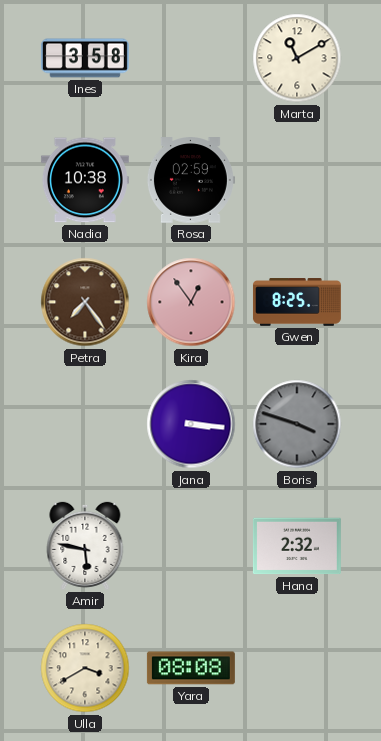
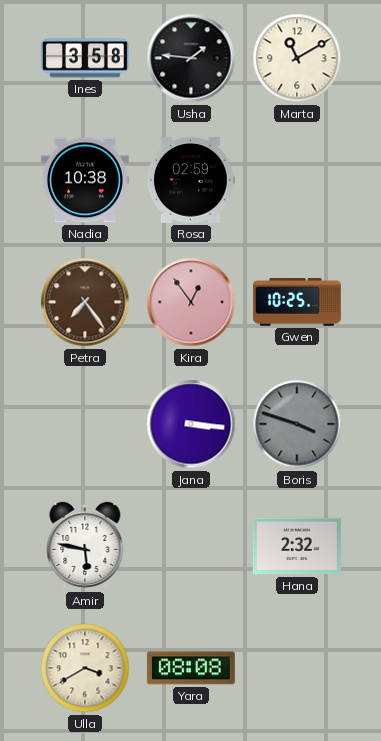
Usha: none -> 1:46
Gwen: 8:25 -> 10:25
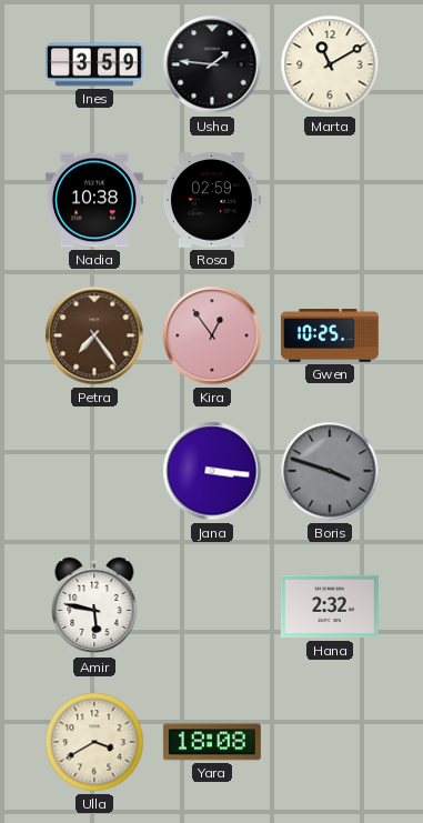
Ines: 3:58 -> 3:59
Yara: 08:08 -> 18:08
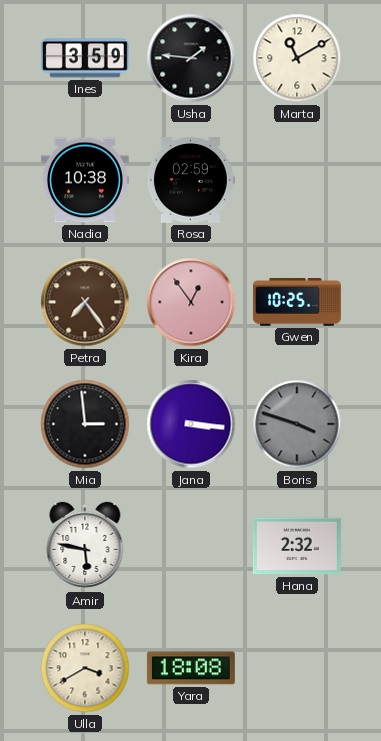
Mia: none -> 2:59
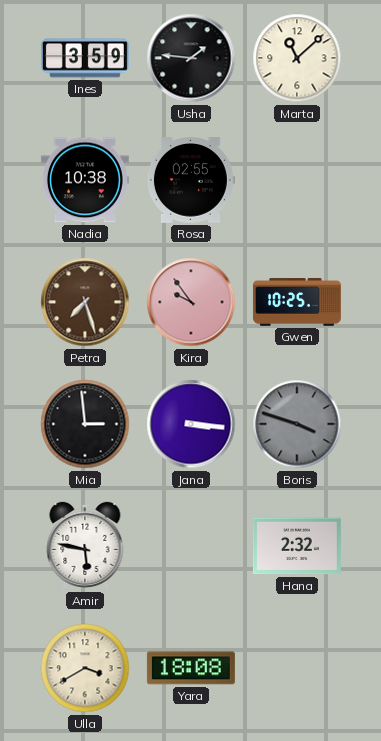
Marta: 11:10 -> 11:08
Rosa: 02:59 -> 02:55
Petra: 7:24 -> 7:27
Kira: 12:54 -> 9:54
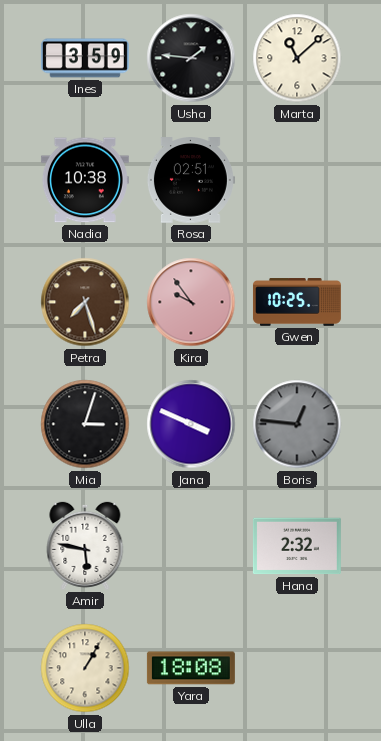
Rosa: 02:55 -> 02:51
Mia: 2:59 -> 3:03
Jana: 3:16 -> 3:49
Boris: 3:48 -> 12:46
Ulla: 3:40 -> 1:05
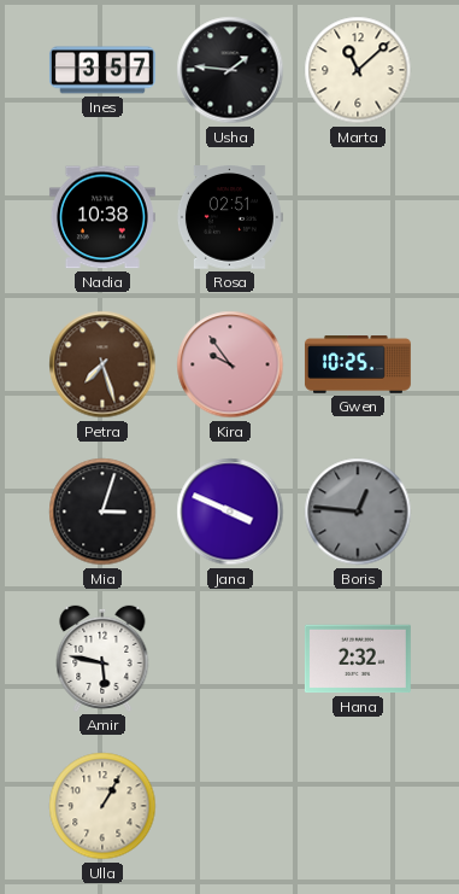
Ines: 3:59 -> 3:57
Yara: 18:08 -> none
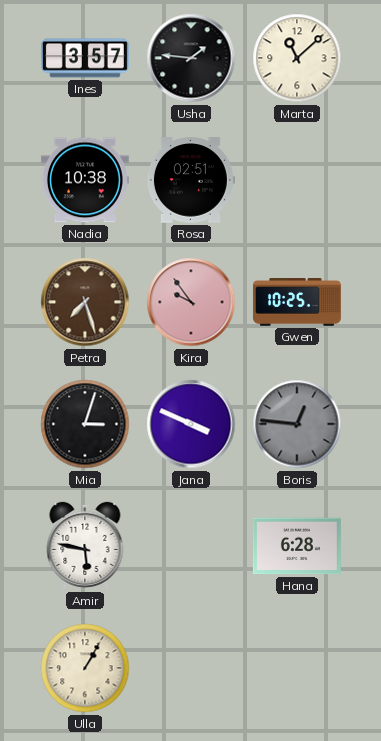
Hana: 2:32 -> 6:28
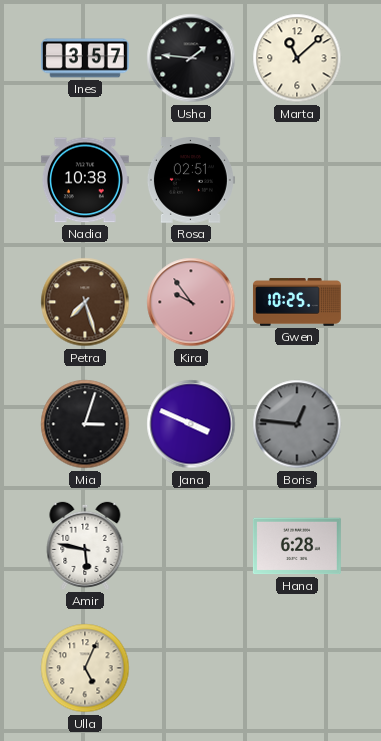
Ulla: 1:05 -> 5:04
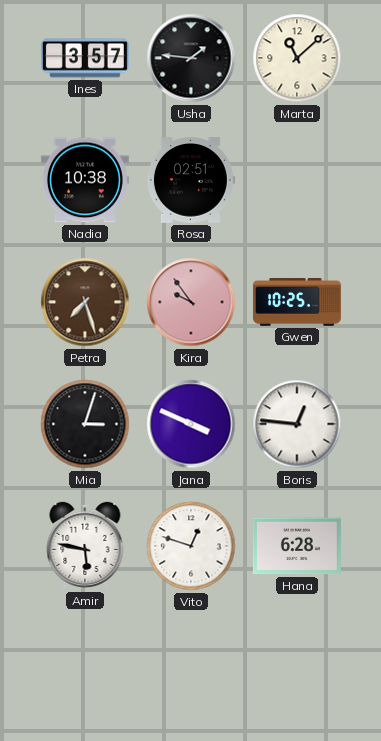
Boris dial: grey -> white
Vito: none -> 12:48
Ulla: 5:04 -> none
